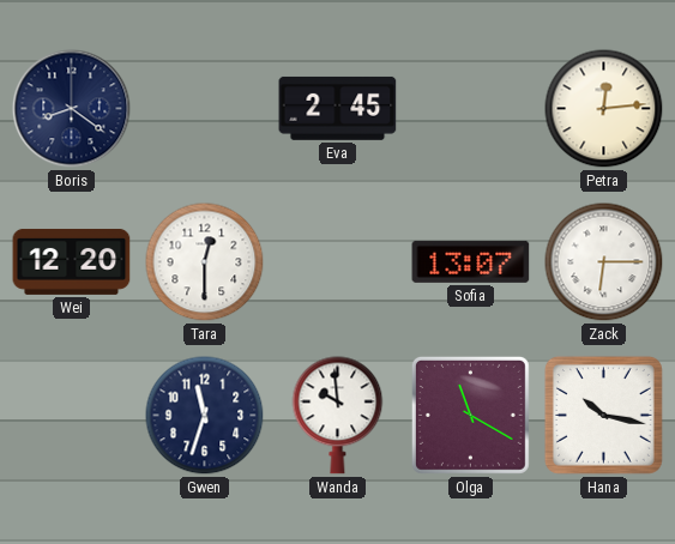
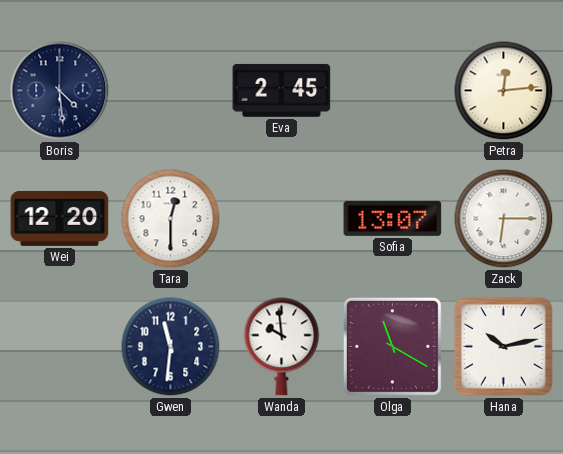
Boris: 8:21 -> 4:29
Gwen: 11:33 -> 11:31
Hana: 10:17 -> 10:13
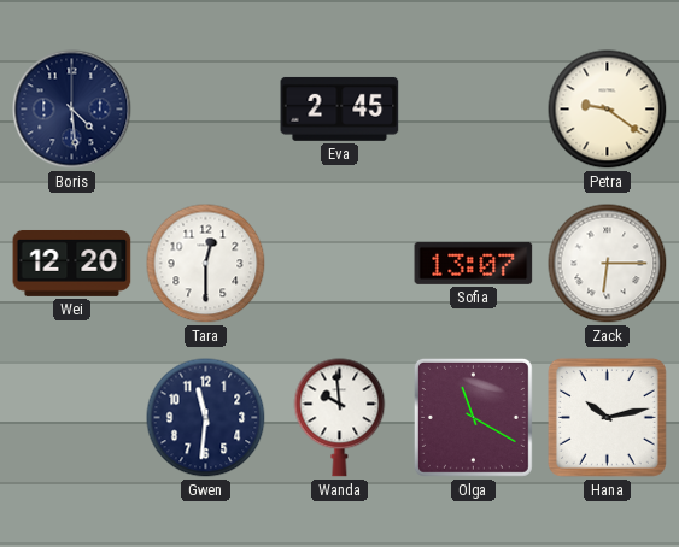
Petra: 12:14 -> 9:21
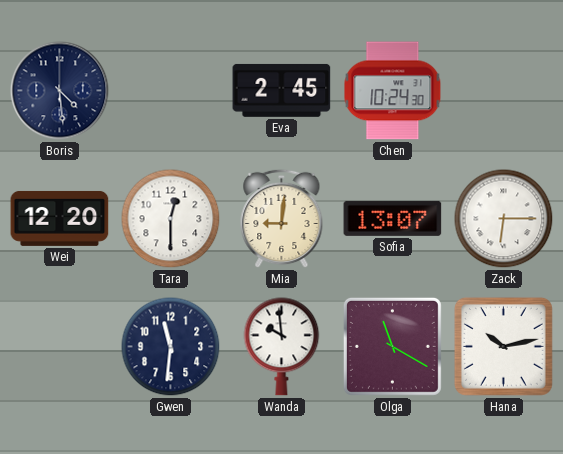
Chen: none -> 10:24
Petra: 9:21 -> none
Mia: none -> 9:01
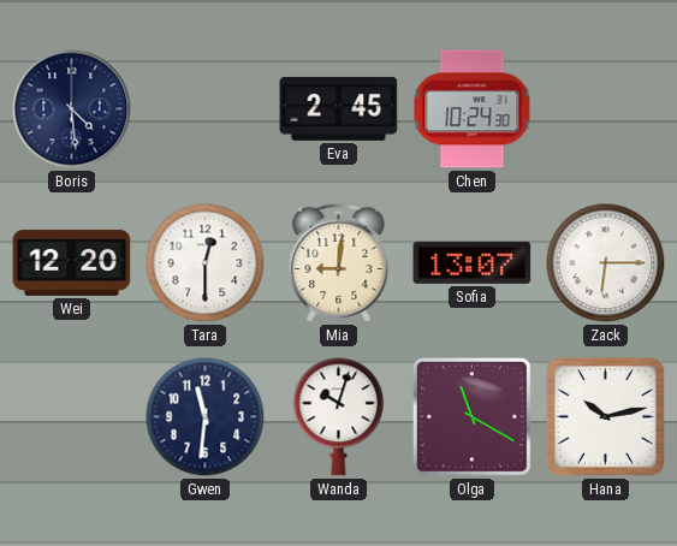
Wanda: 9:59 -> 10:03
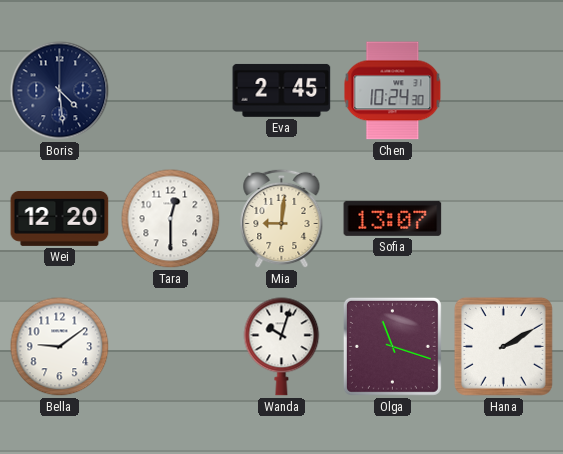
Zack: 6:15 -> none
Bella: none -> 9:09
Gwen: 11:31 -> none
Olga: 11:20 -> 11:18
Hana: 10:13 -> 2:10
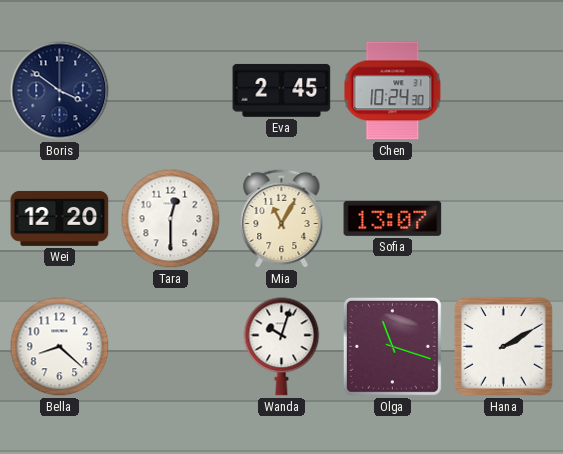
Boris: 4:29 -> 3:51
Mia: 9:01 -> 11:05
Bella: 9:09 -> 8:22
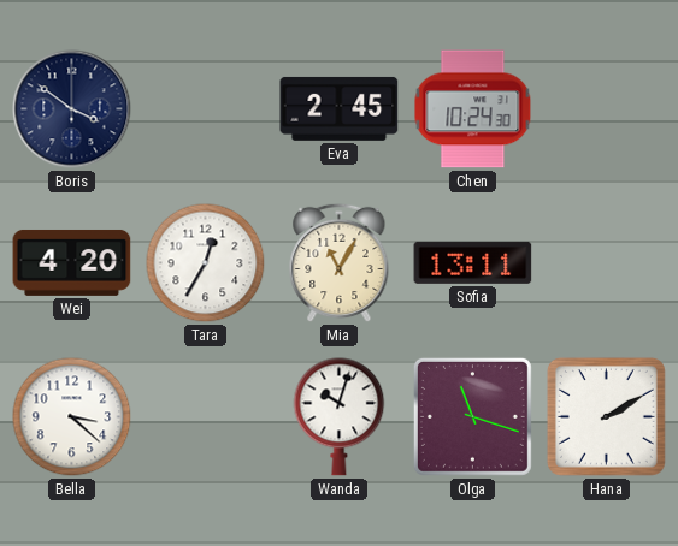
Wei: 12:20 -> 4:20
Tara: 12:30 -> 12:35
Sofia: 13:07 -> 13:11
Bella: 8:22 -> 3:22
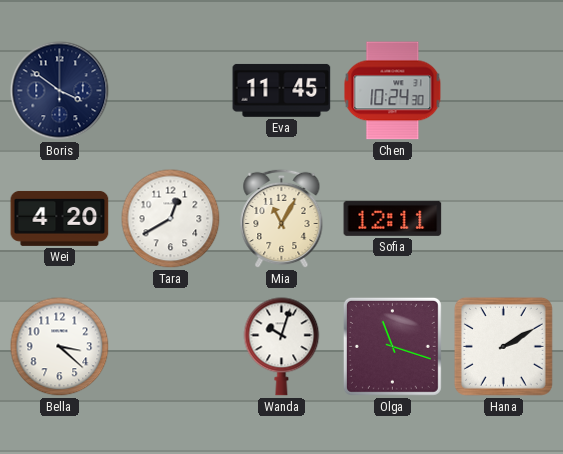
Eva: 2:45 -> 11:45
Tara: 12:35 -> 12:40
Sofia: 13:11 -> 12:11
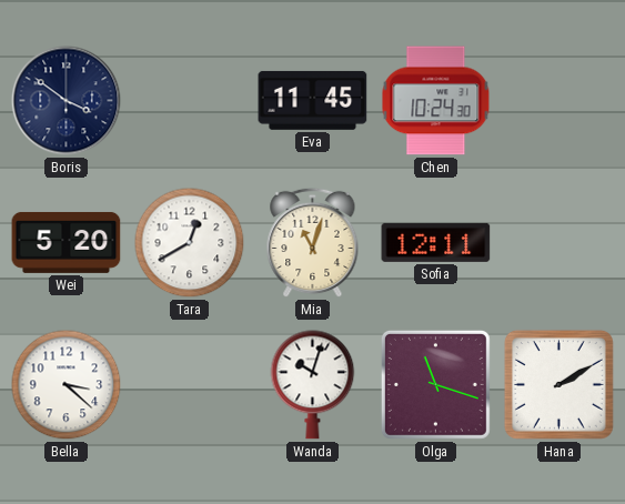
Wei: 4:20 -> 5:20
Mia: 11:05 -> 11:03
